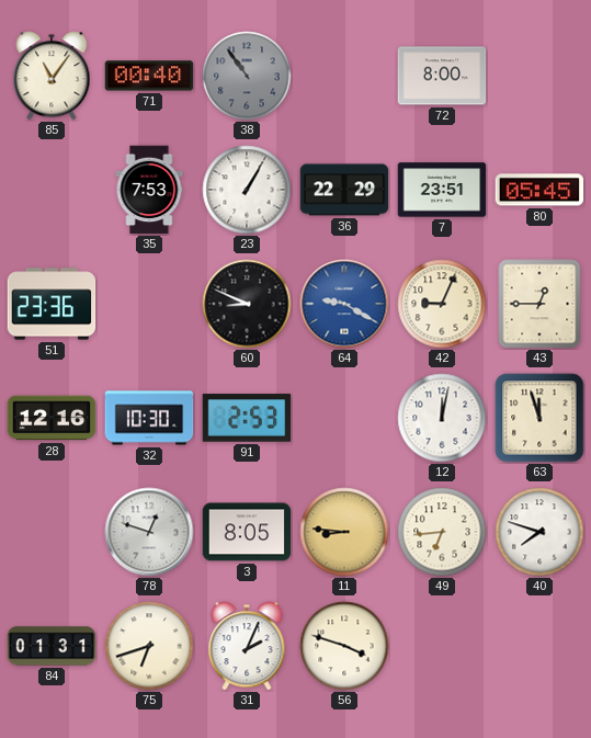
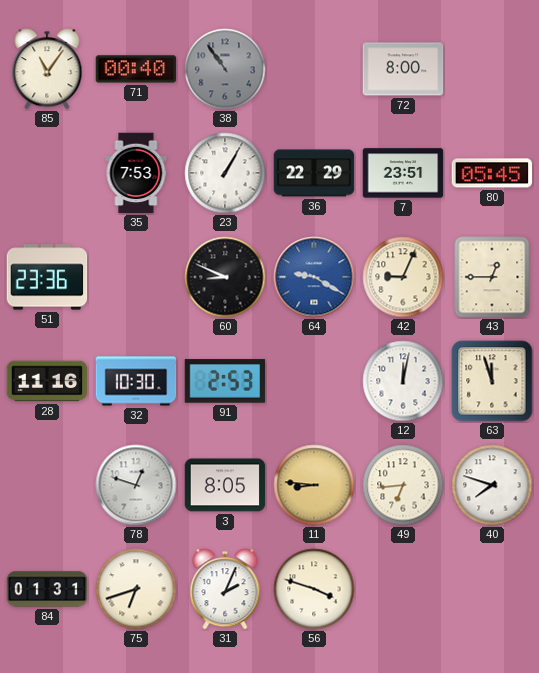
28: 12:16 -> 11:16
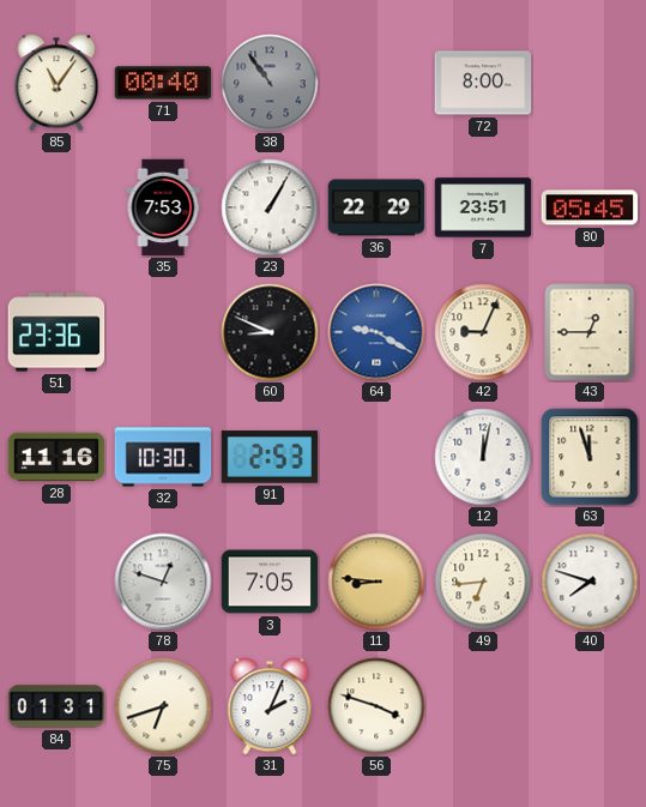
3: 8:05 -> 7:05
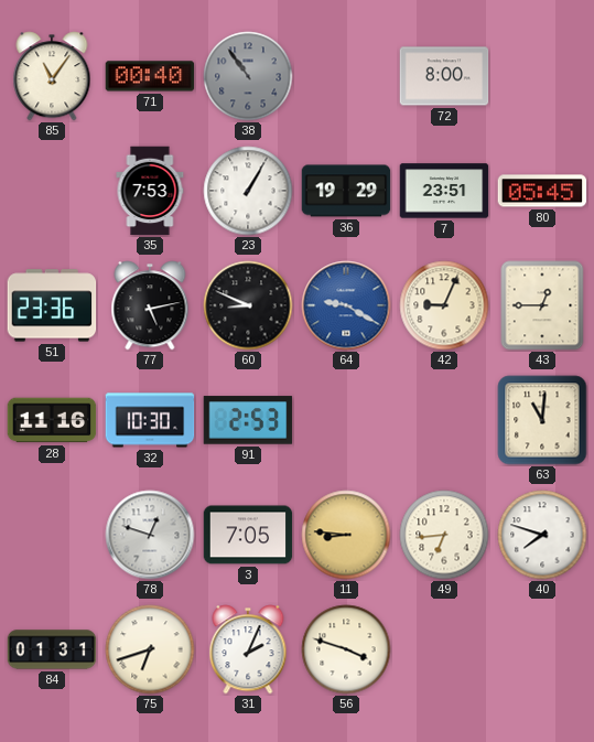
36: 22:29 -> 19:29
77: none -> 5:13
12: 12:02 -> none
63: 11:57 -> 11:01
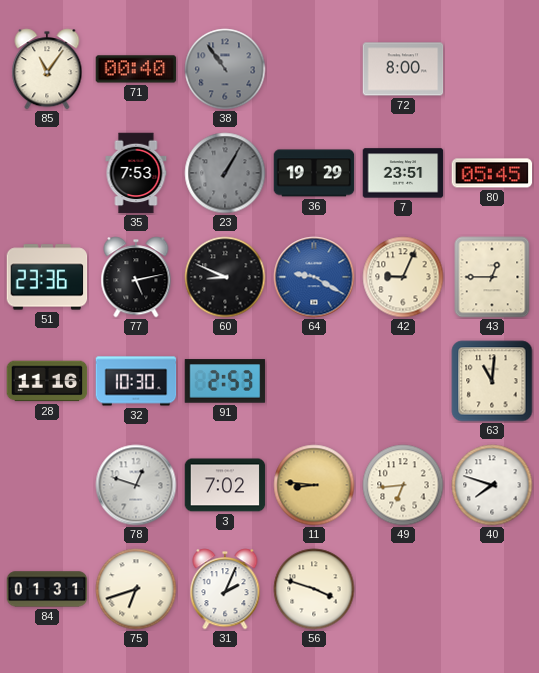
23 dial: white -> grey
3: 7:05 -> 7:02
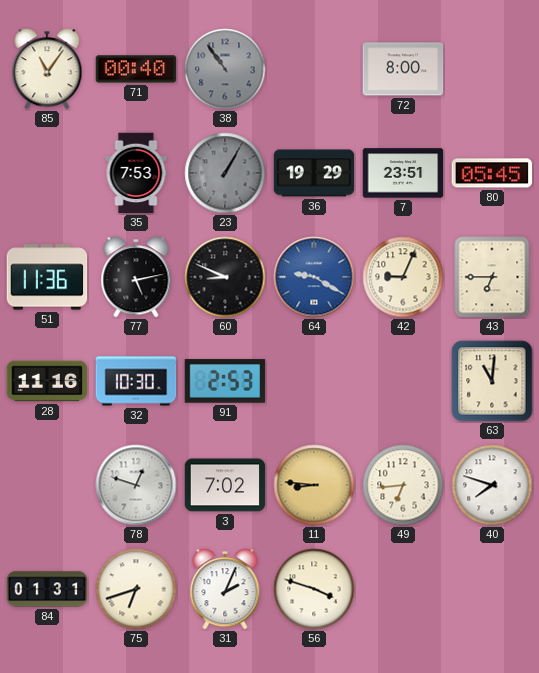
51: 23:36 -> 11:36
43: 12:45 -> 6:45
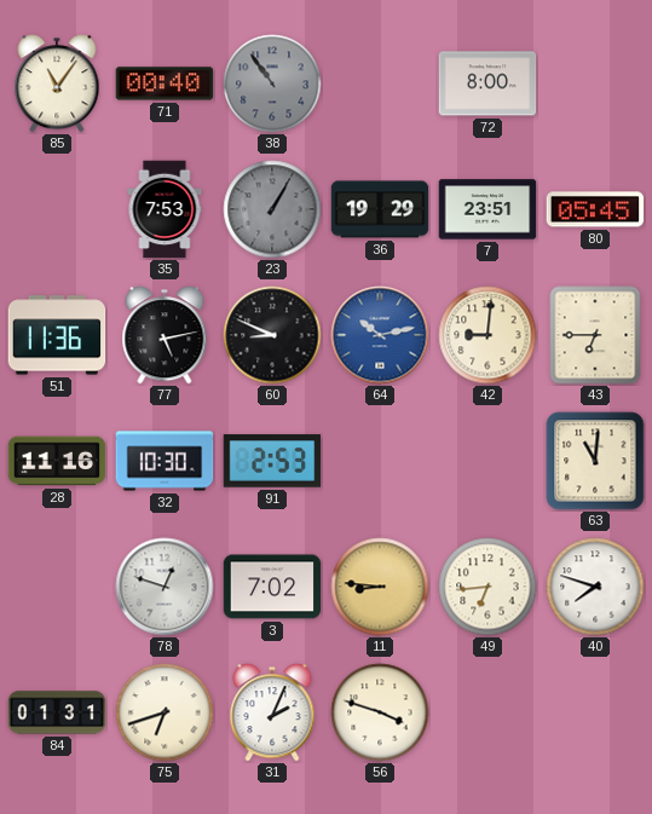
64: 9:20 -> 10:13
42: 9:04 -> 9:01
